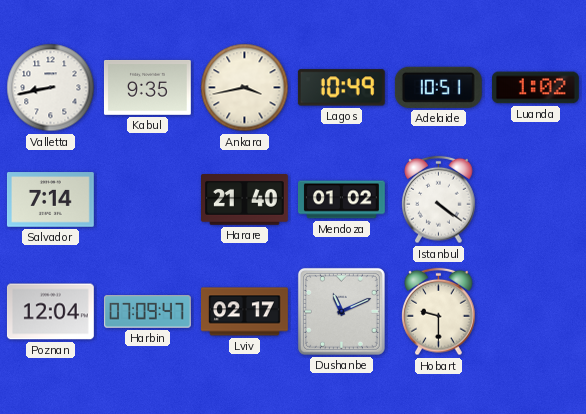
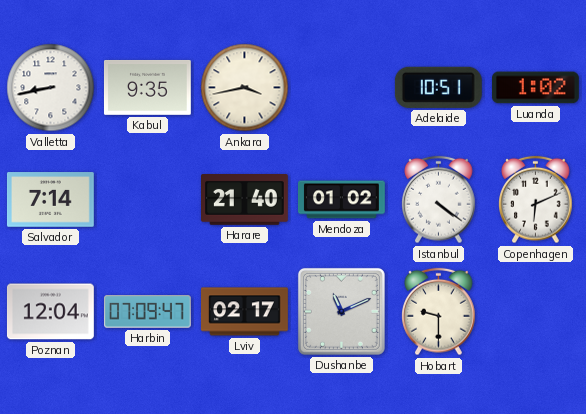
Lagos: 10:49 -> none
Copenhagen: none -> 6:11
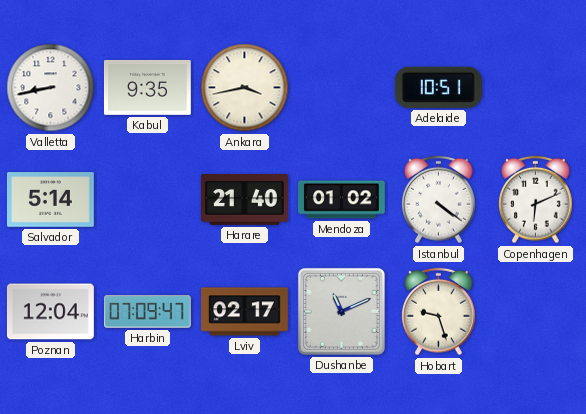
Luanda: 1:02 -> none
Salvador: 7:14 -> 5:14
Hobart: 9:30 -> 9:27
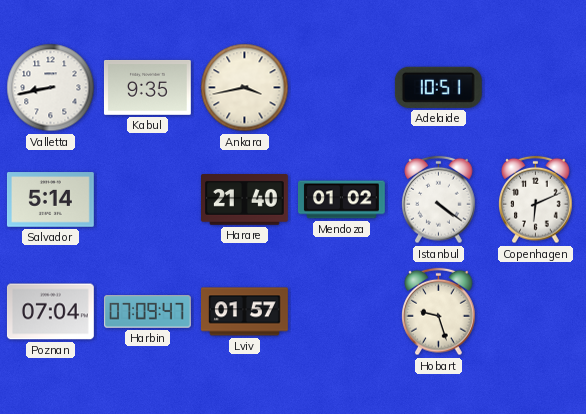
Poznan: 12:04 -> 07:04
Lviv: 02:17 -> 01:57
Dushanbe: 11:11 -> none
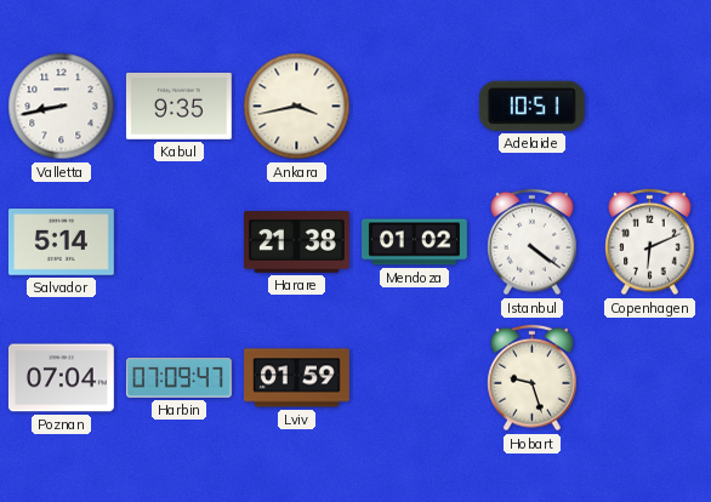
Harare: 21:40 -> 21:38
Lviv: 01:57 -> 01:59
